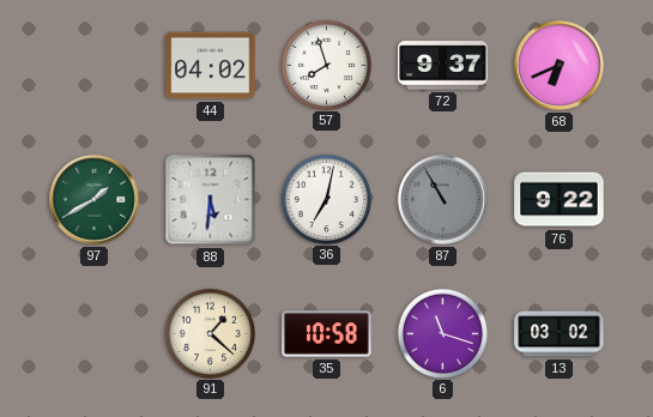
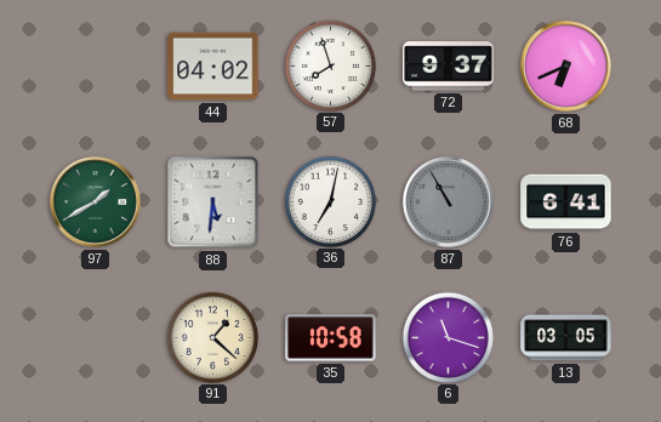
76: 9:22 -> 6:41
13: 03:02 -> 03:05
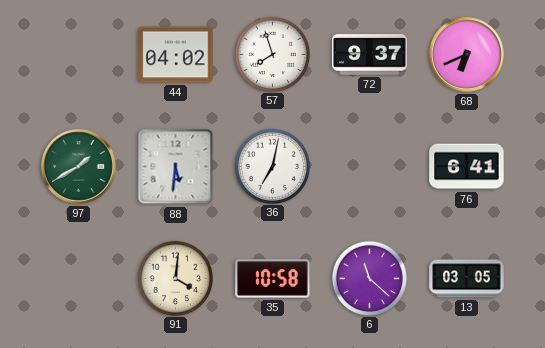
87: 10:55 -> none
91: 1:22 -> 4:01
6: 11:18 -> 11:22
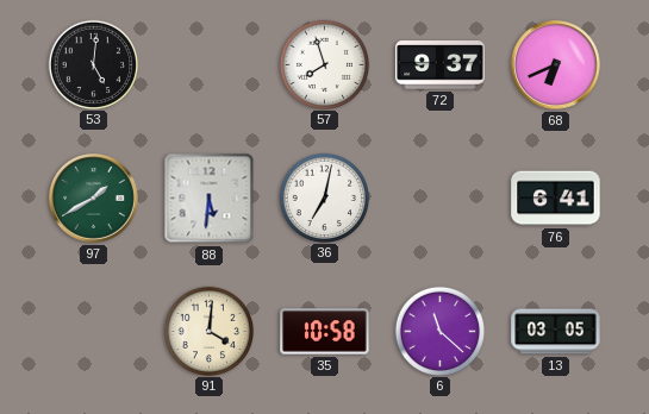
53: none -> 5:01
44: 04:02 -> none
